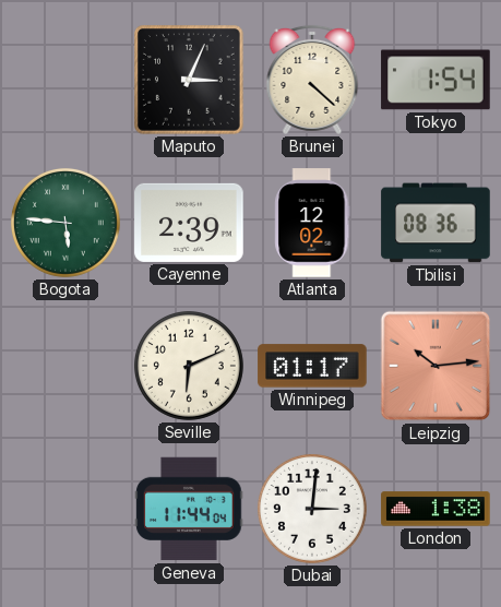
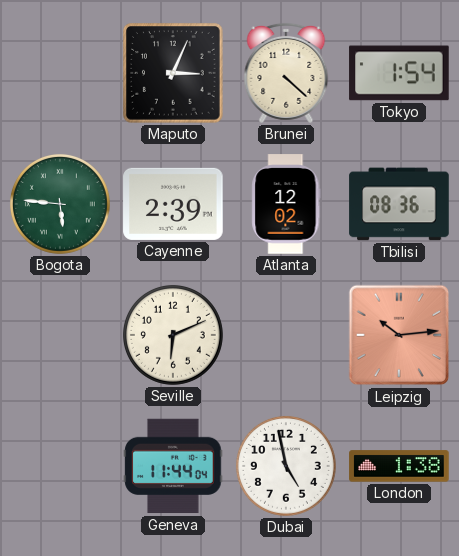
Winnipeg: 01:17 -> none
Dubai: 3:01 -> 4:58
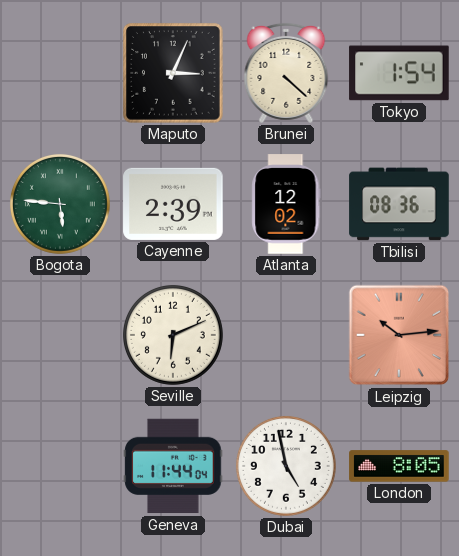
London: 1:38 -> 8:05
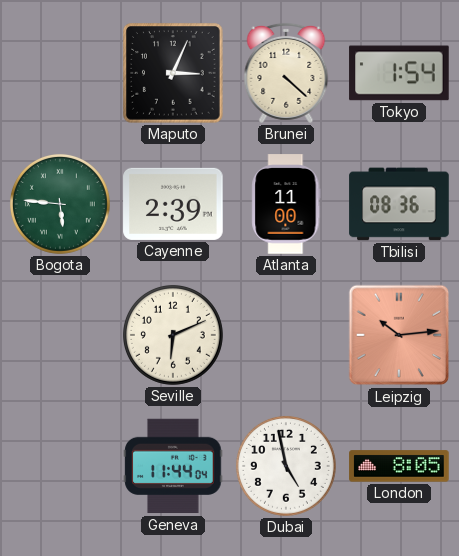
Atlanta: 12:02 -> 11:00
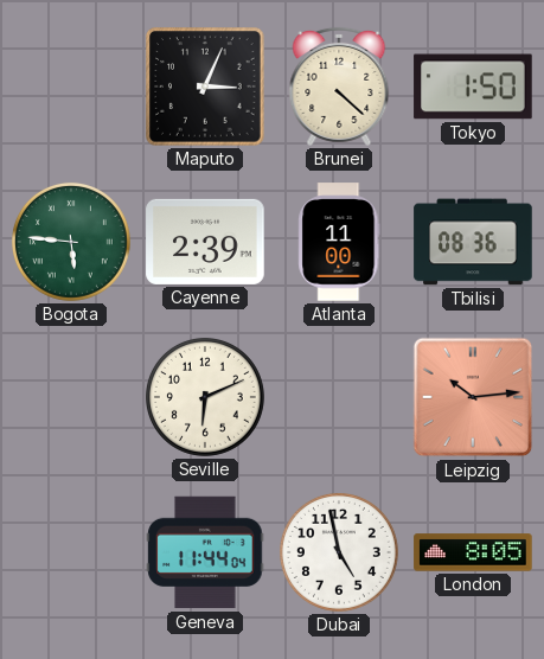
Tokyo: 1:54 -> 1:50
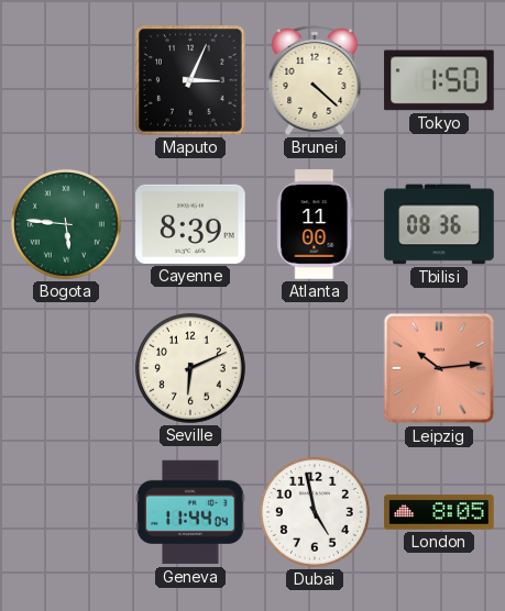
Cayenne: 2:39 -> 8:39
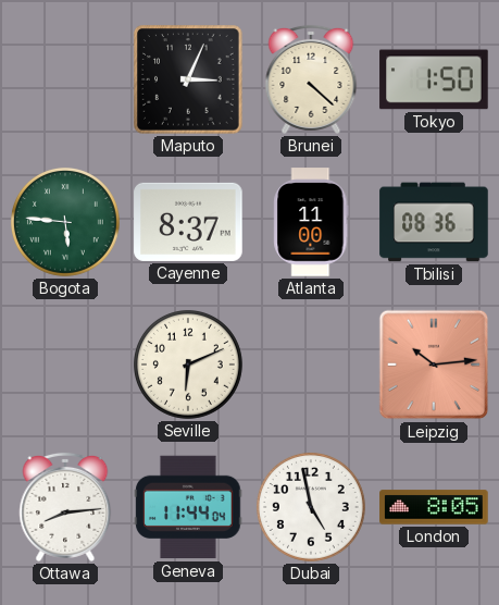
Cayenne: 8:39 -> 8:37
Ottawa: none -> 8:14
